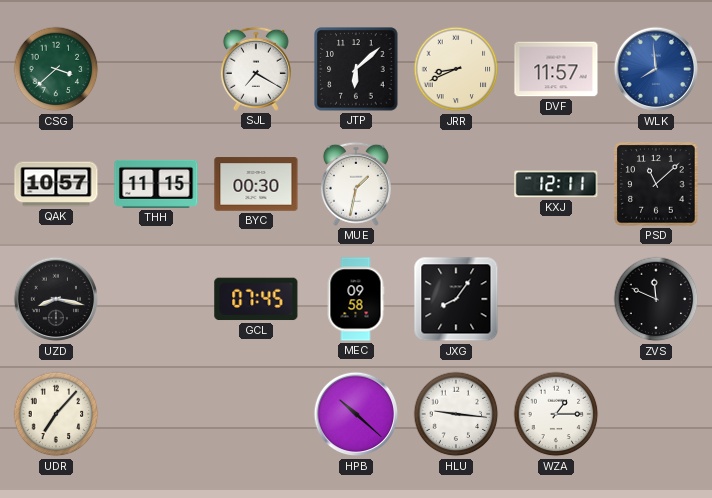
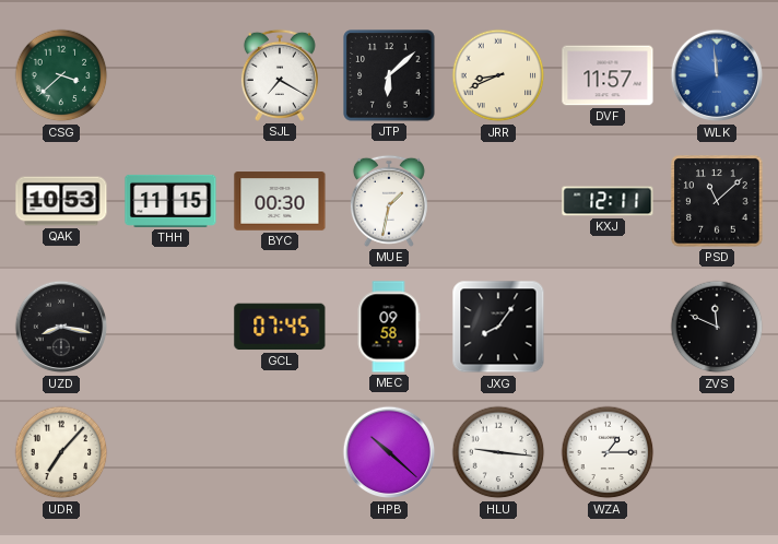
WLK: 7:59 -> 11:59
QAK: 10:57 -> 10:53
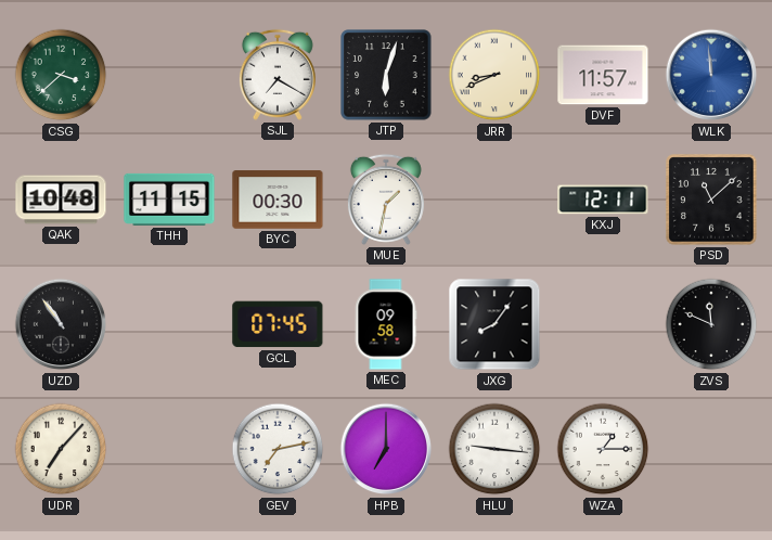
JTP: 6:08 -> 6:03
QAK: 10:53 -> 10:48
UZD: 8:17 -> 10:54
GEV: none -> 7:13
HPB: 10:22 -> 7:00
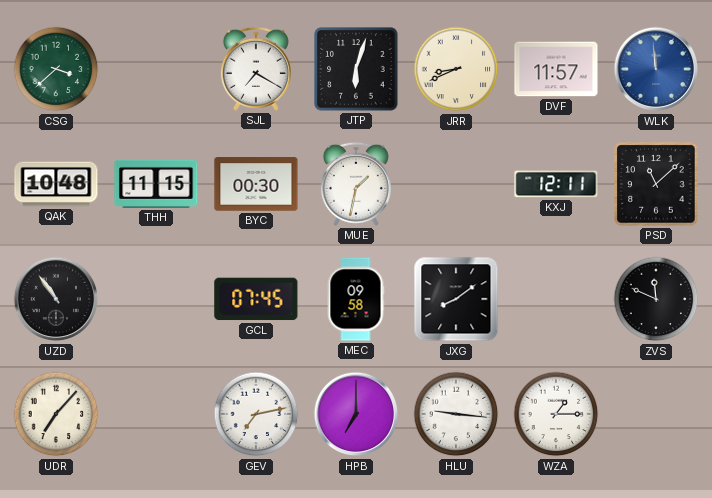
JXG: 8:06 -> 8:09
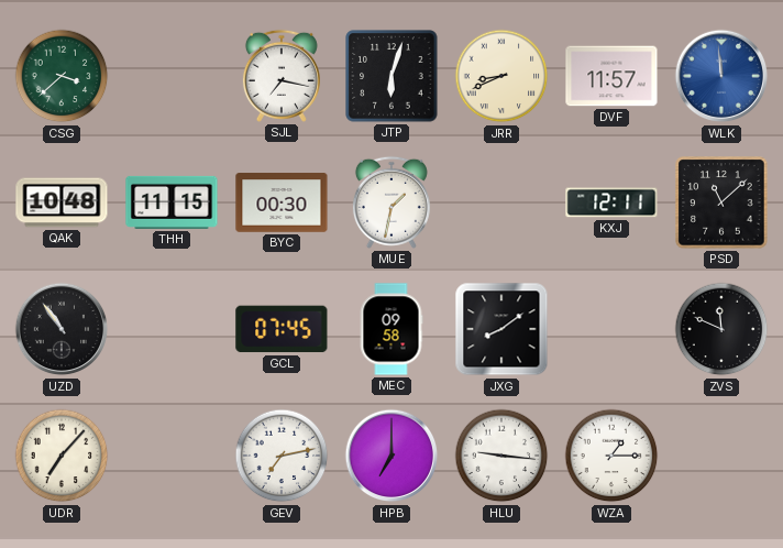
SJL: 7:20 -> 7:17
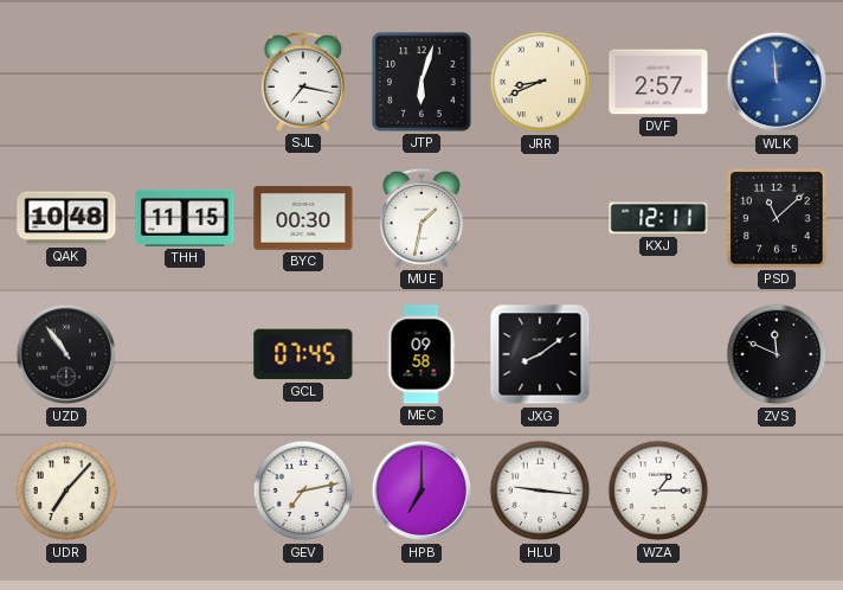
CSG: 3:38 -> none
DVF: 11:57 -> 2:57
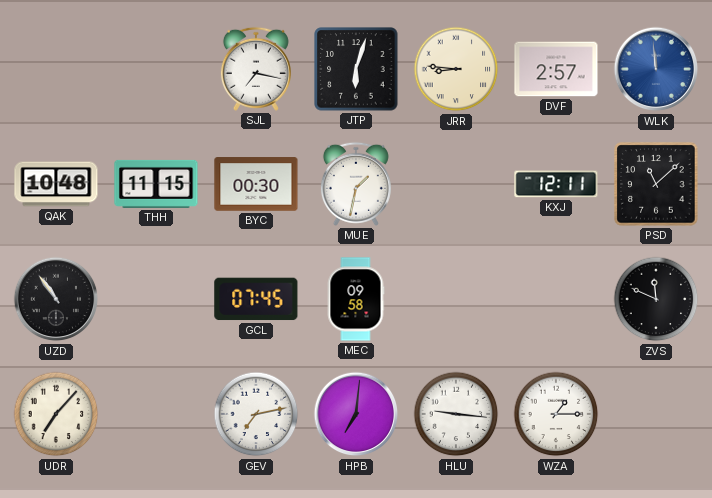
JRR: 8:41 -> 8:46
JXG: 8:09 -> none
HPB: 7:00 -> 7:01
